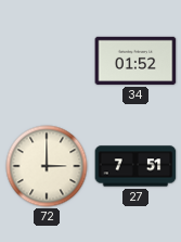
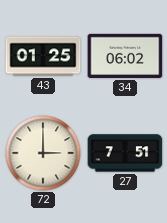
43: none -> 01:25
34: 01:52 -> 06:02
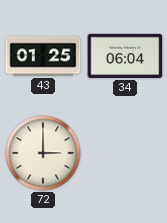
34: 06:02 -> 06:04
27: 7:51 -> none
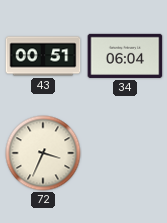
43: 01:25 -> 00:51
72: 3:00 -> 3:34
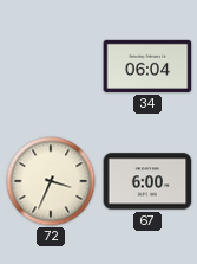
43: 00:51 -> none
67: none -> 6:00
